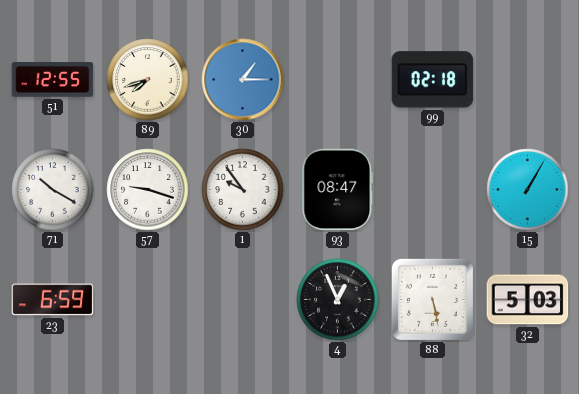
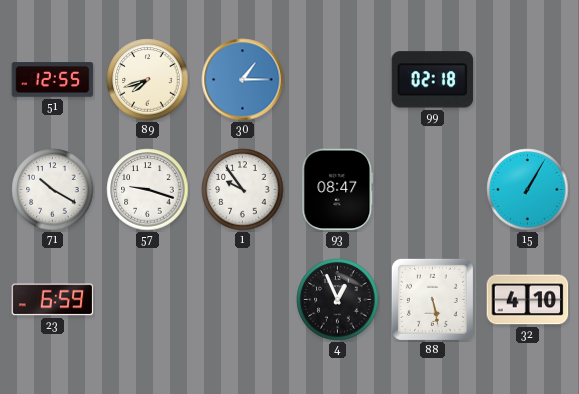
32: 5:03 -> 4:10
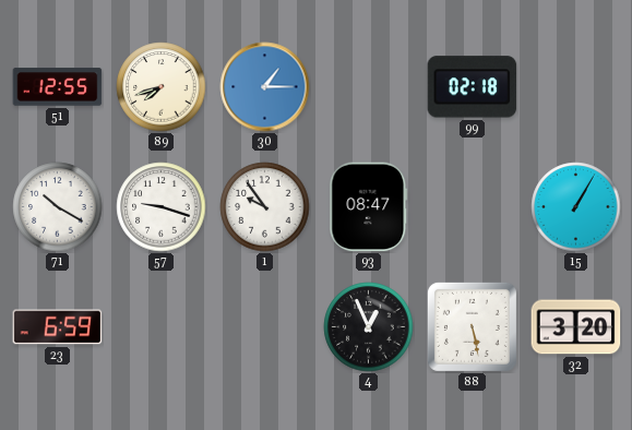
32: 4:10 -> 3:20
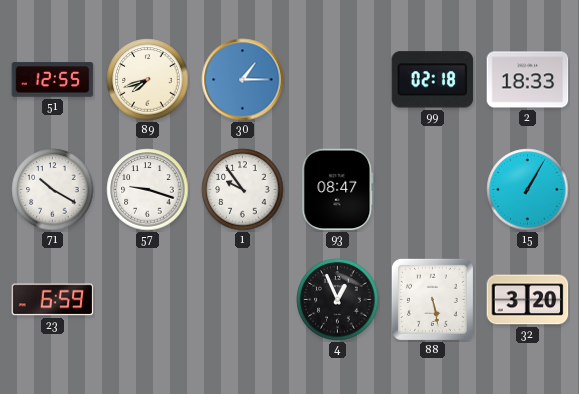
2: none -> 18:33
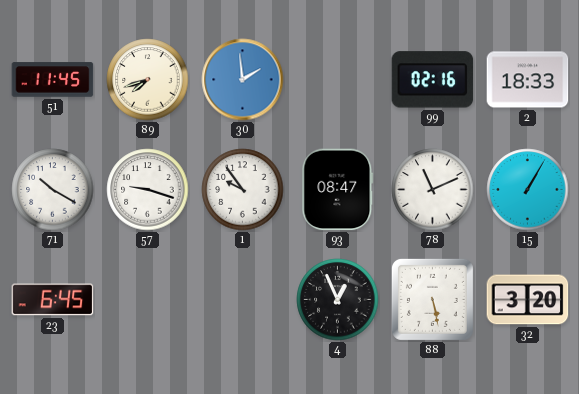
51: 12:55 -> 11:45
30: 1:15 -> 1:59
99: 02:18 -> 02:16
78: none -> 11:11
23: 6:59 -> 6:45
